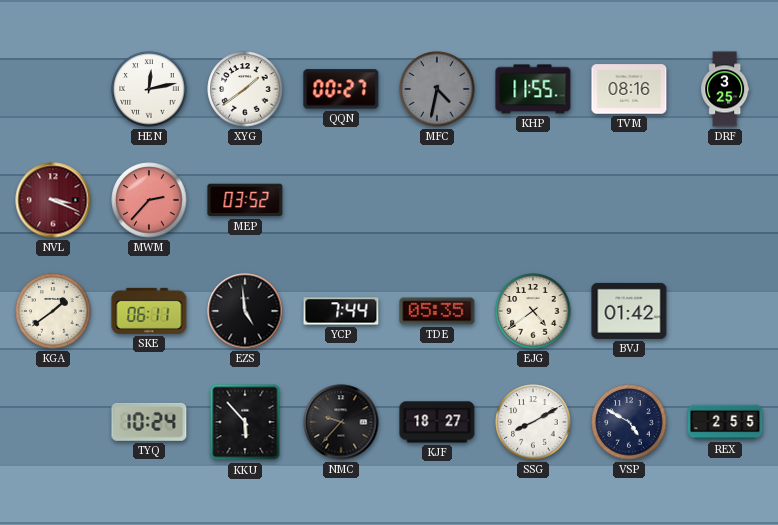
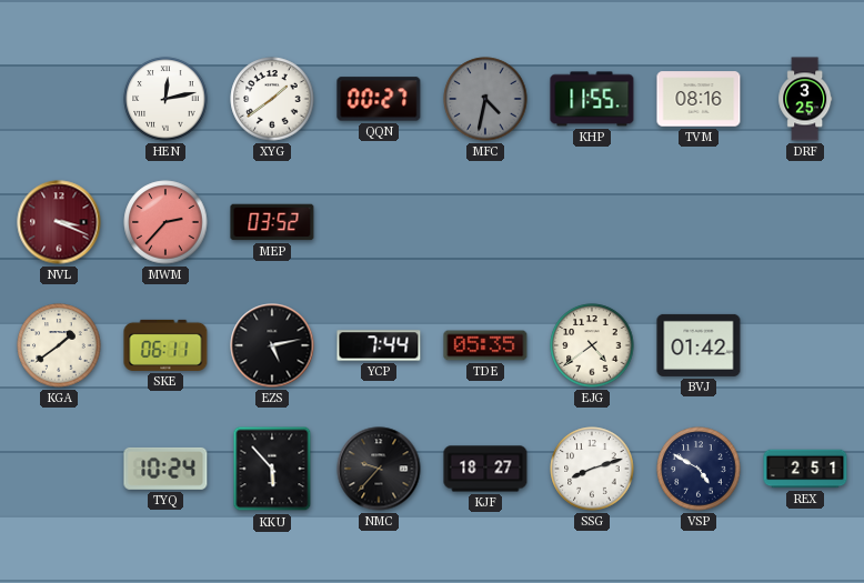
EZS: 4:59 -> 5:13
SSG: 8:10 -> 8:12
REX: 2:55 -> 2:51
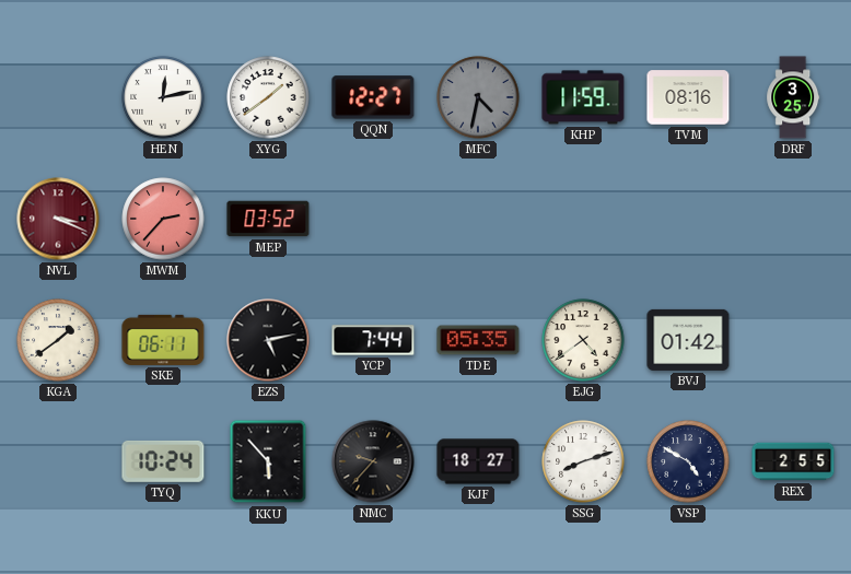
QQN: 00:27 -> 12:27
KHP: 11:55 -> 11:59
REX: 2:51 -> 2:55
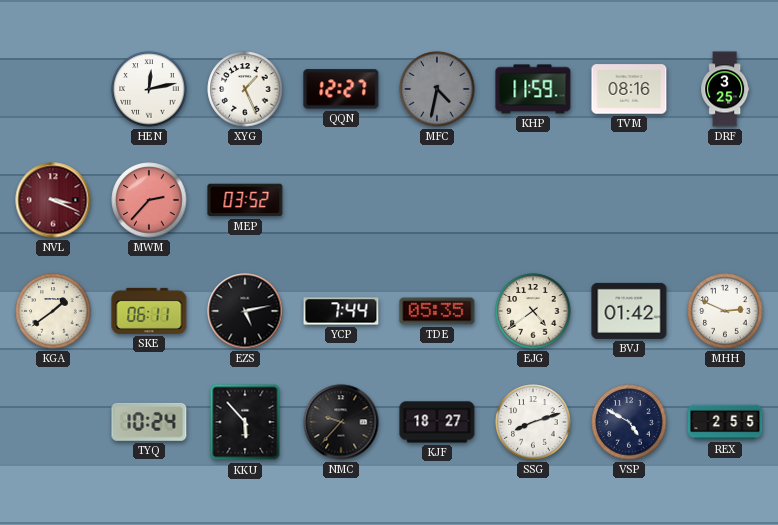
XYG: 1:39 -> 1:26
MHH: none -> 2:49
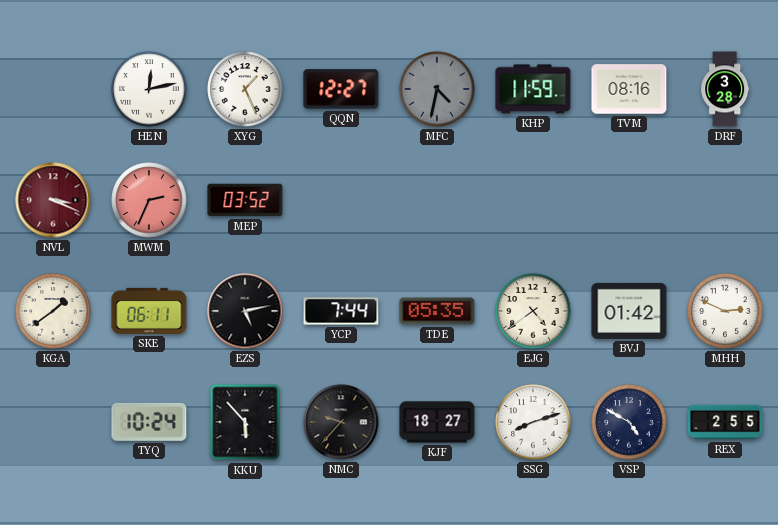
DRF: 3:25 -> 3:28
MWM: 2:37 -> 2:34
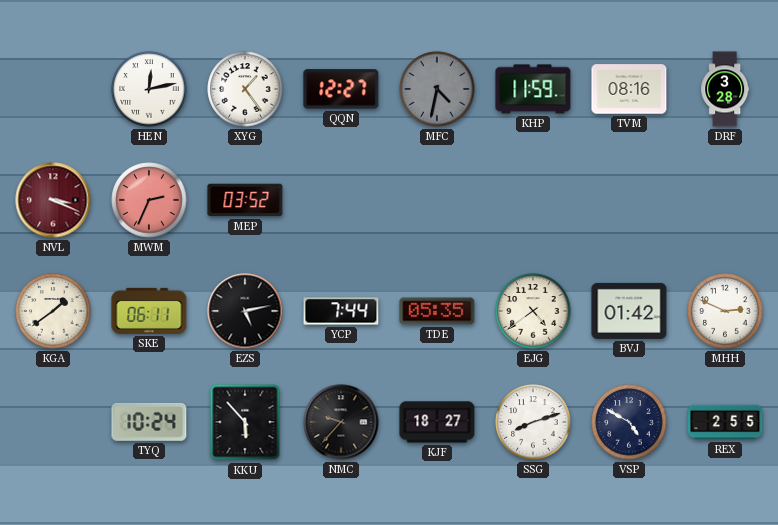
XYG: 1:26 -> 1:24
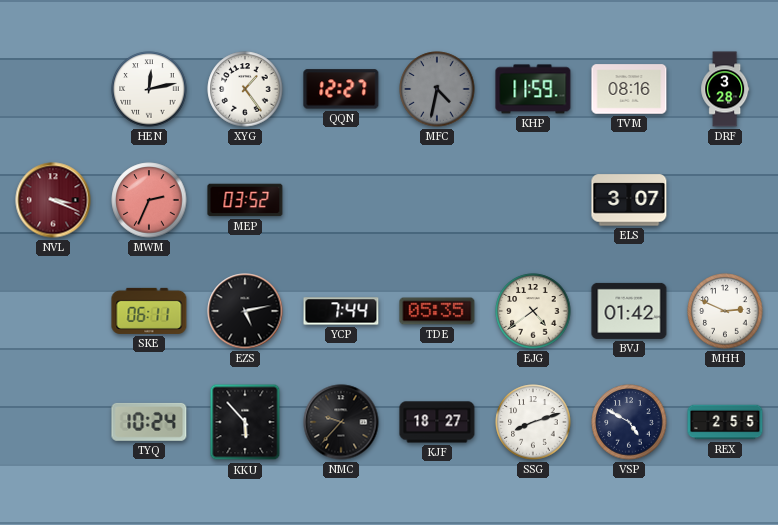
ELS: none -> 3:07
KGA: 1:39 -> none
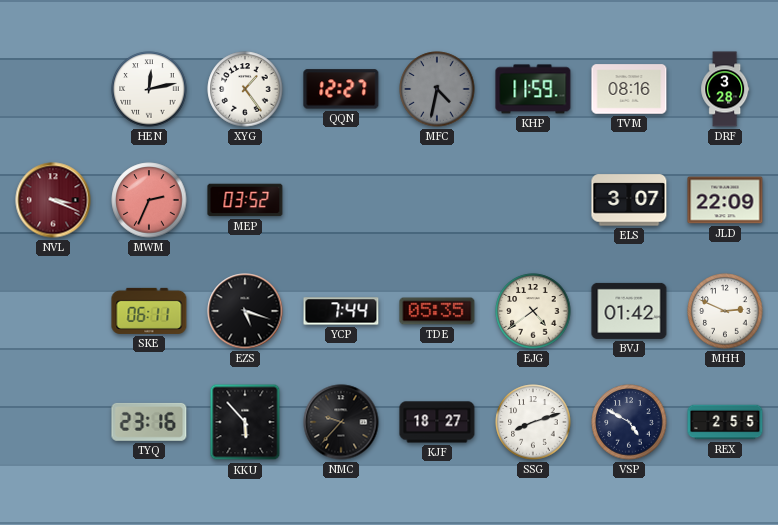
JLD: none -> 22:09
EZS: 5:13 -> 5:18
TYQ: 10:24 -> 23:16
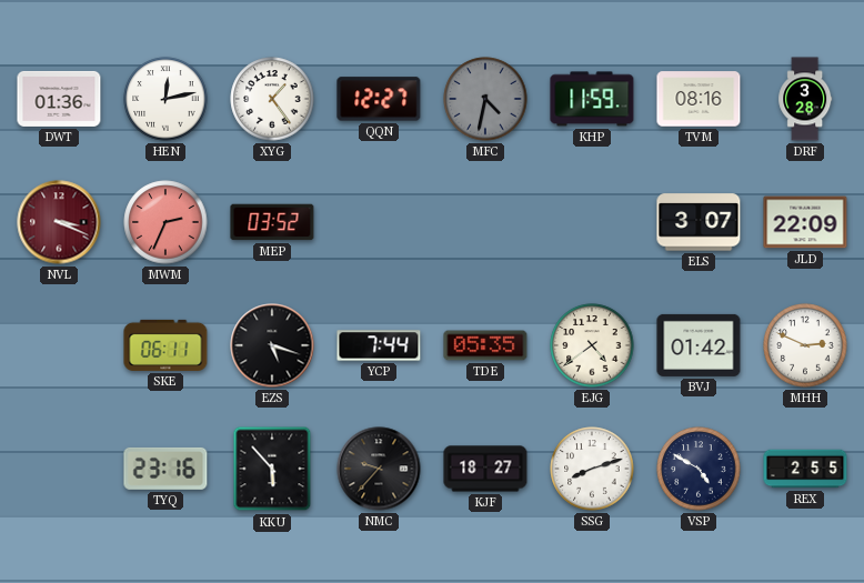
DWT: none -> 01:36
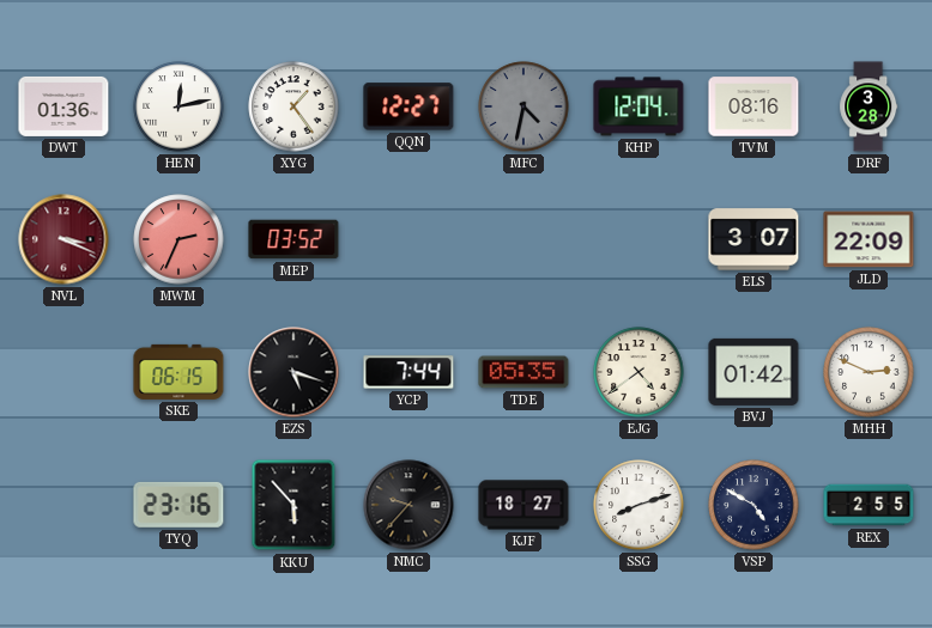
KHP: 11:59 -> 12:04
SKE: 06:11 -> 06:15
